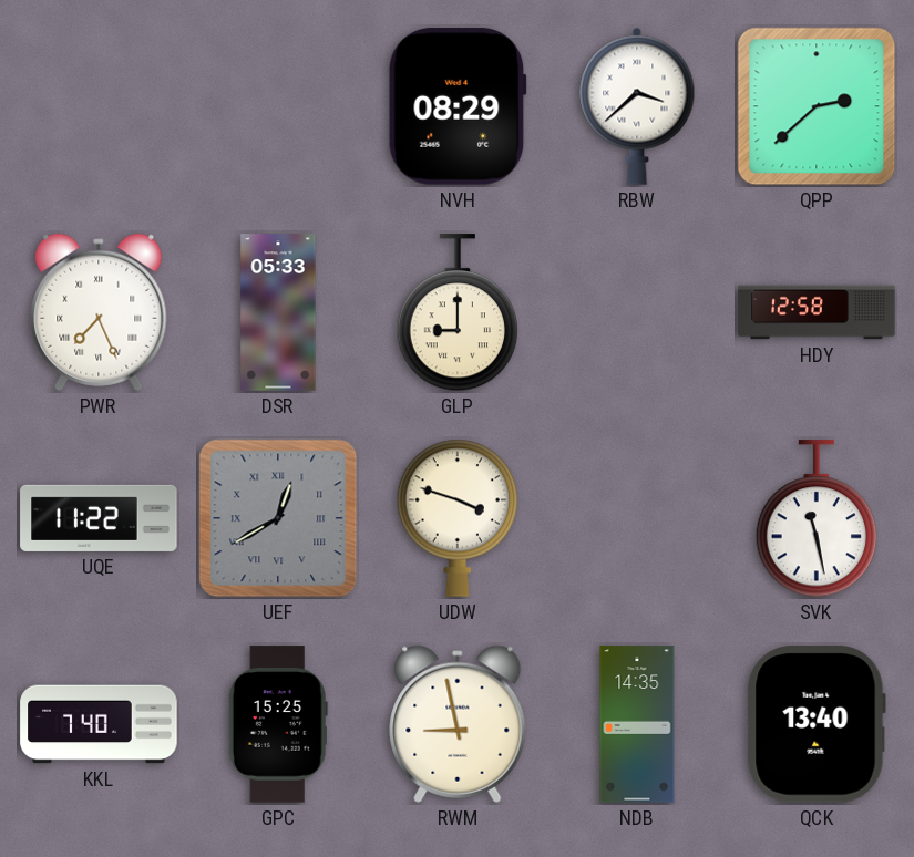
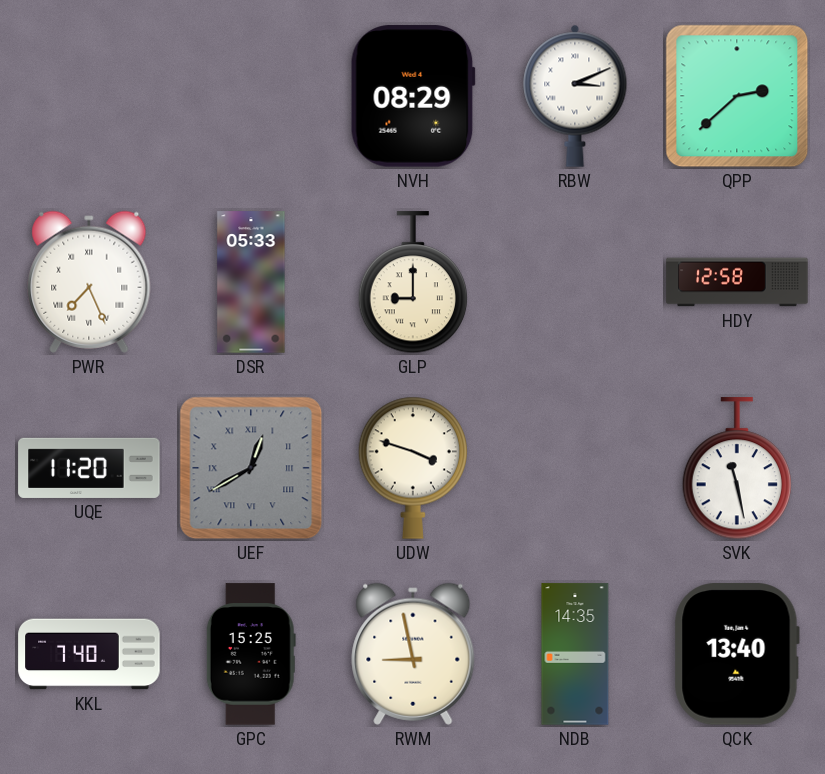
RBW: 3:38 -> 3:11
UQE: 11:22 -> 11:20
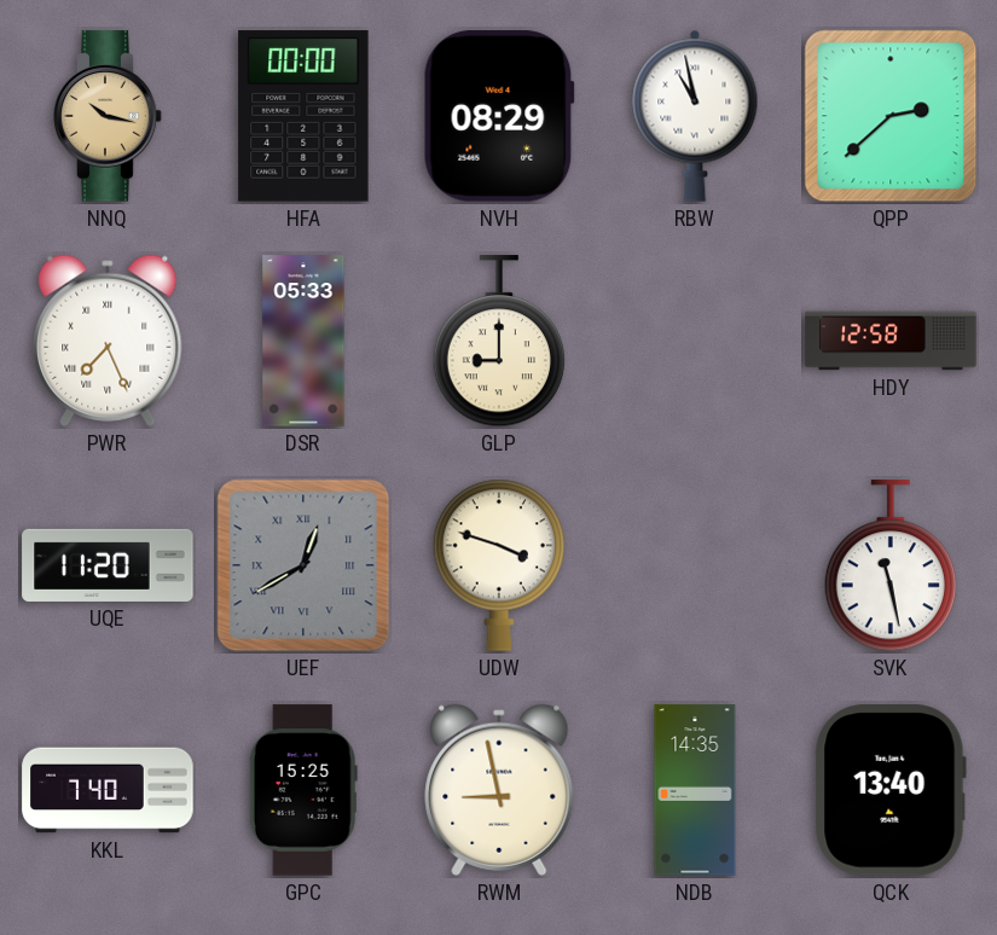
NNQ: none -> 10:17
HFA: none -> 00:00
RBW: 3:11 -> 10:58
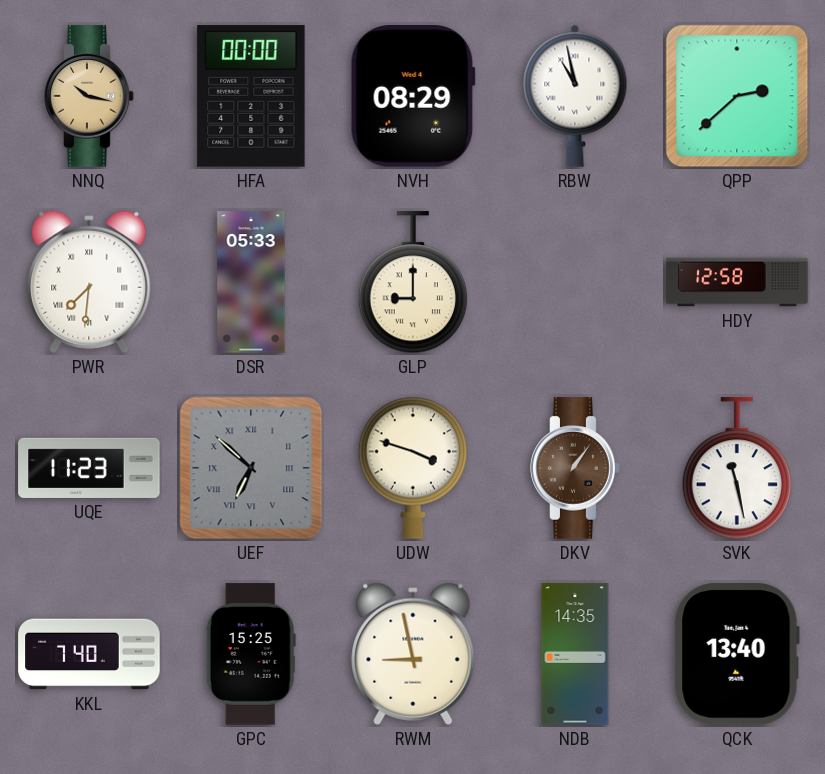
PWR: 7:26 -> 7:31
UQE: 11:20 -> 11:23
UEF: 12:40 -> 6:52
DKV: none -> 1:06
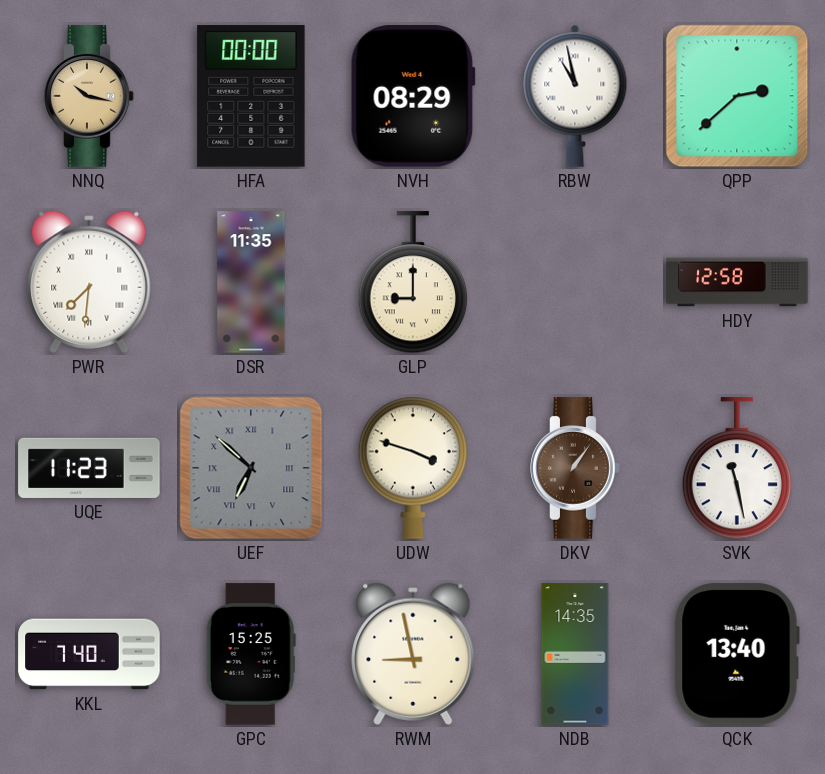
DSR: 05:33 -> 11:35
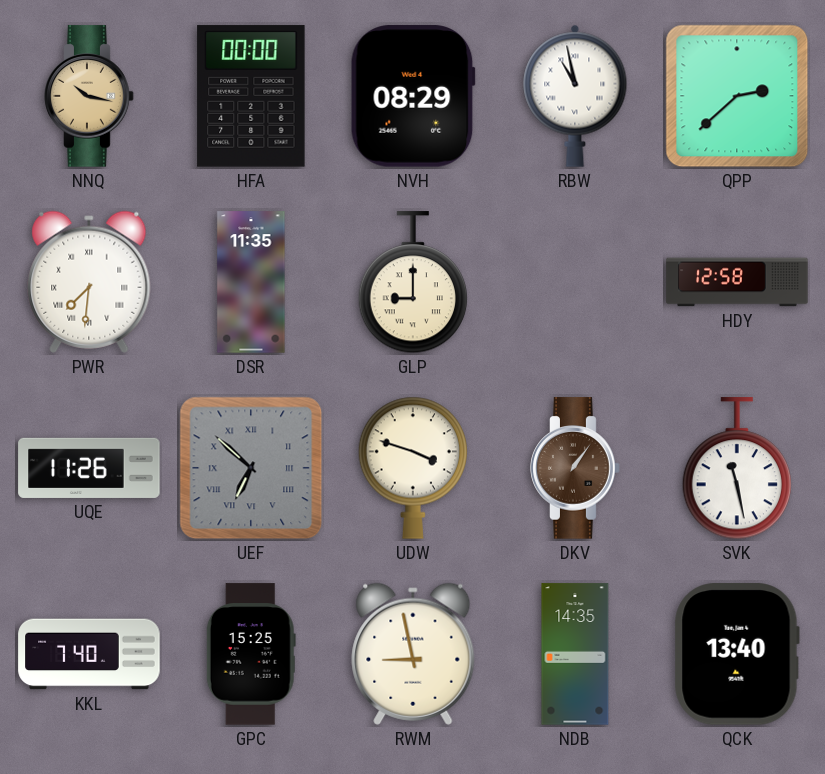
UQE: 11:23 -> 11:26
